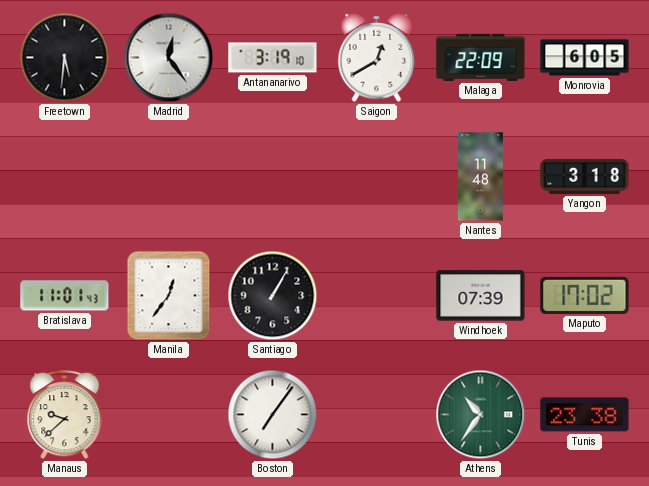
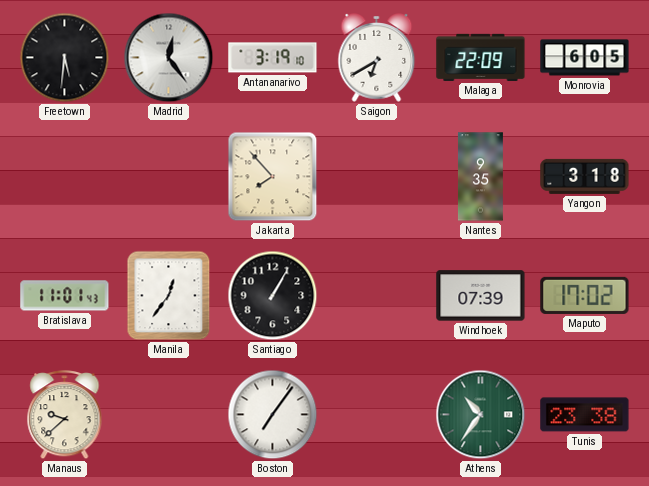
Saigon: 12:40 -> 6:40
Jakarta: none -> 7:53
Nantes: 11:48 -> 9:35
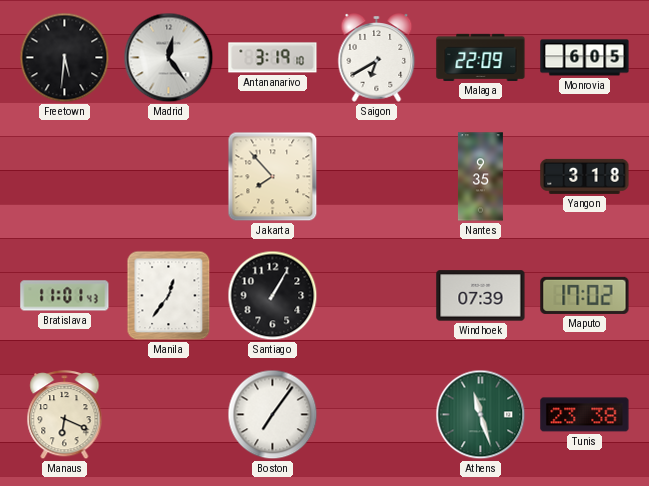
Manaus: 9:38 -> 6:19
Athens: 10:36 -> 11:27
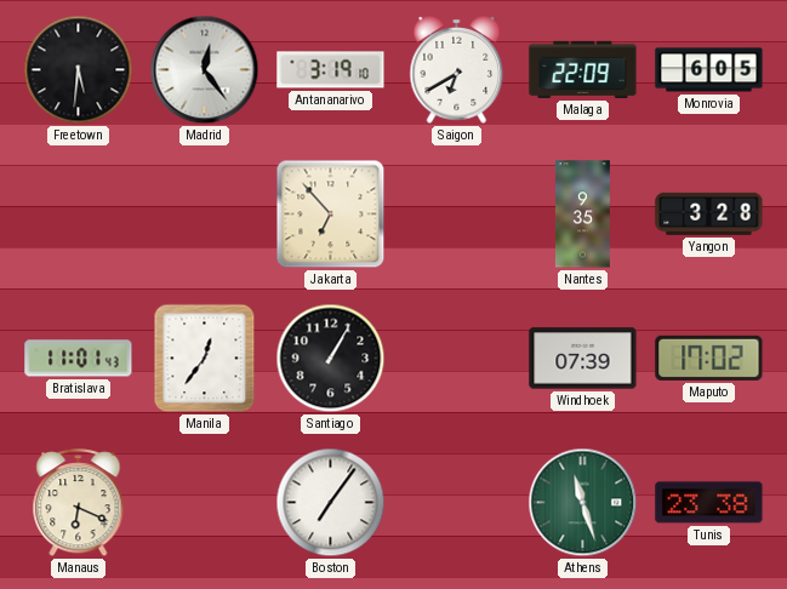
Jakarta: 7:53 -> 6:53
Yangon: 3:18 -> 3:28
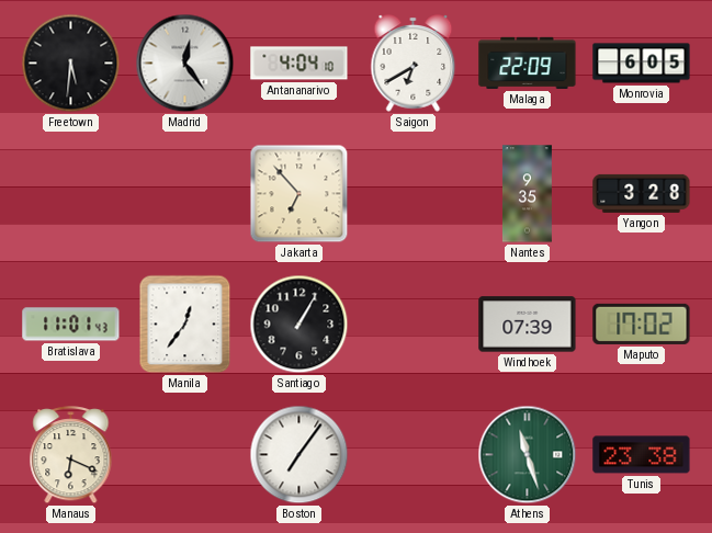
Antananarivo: 3:19 -> 4:04
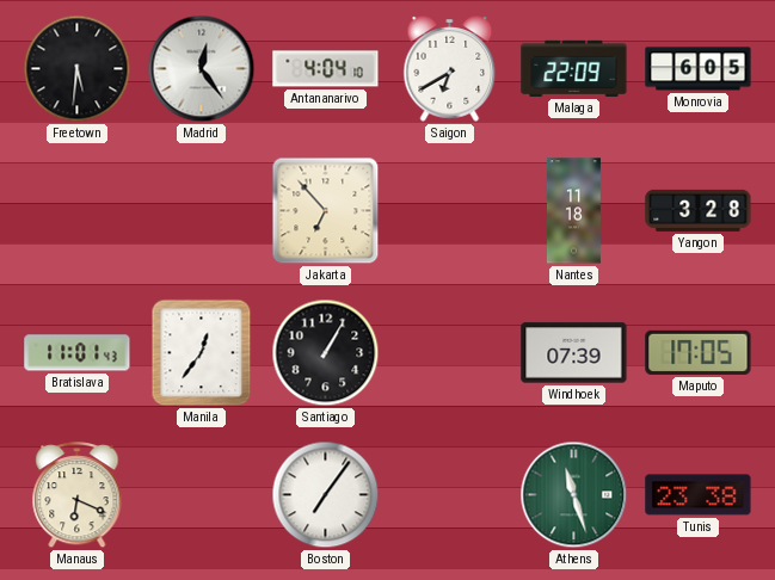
Nantes: 9:35 -> 11:18
Maputo: 17:02 -> 17:05
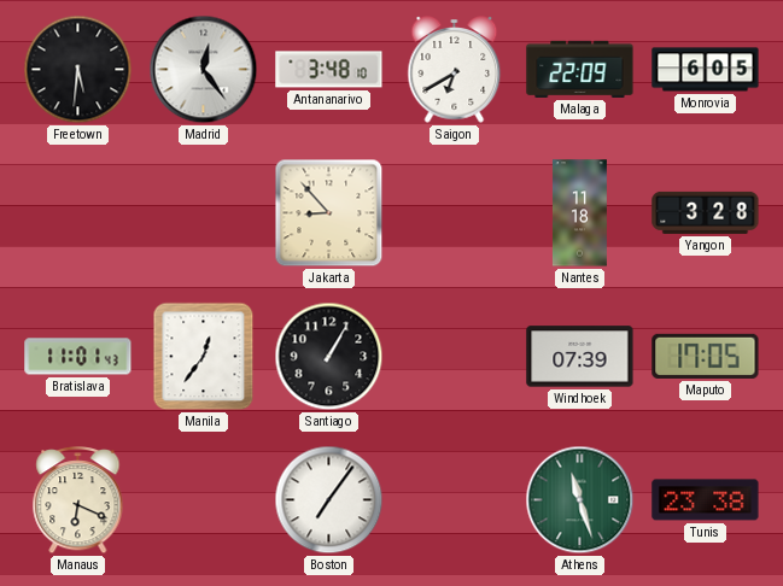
Antananarivo: 4:04 -> 3:48
Jakarta: 6:53 -> 8:53
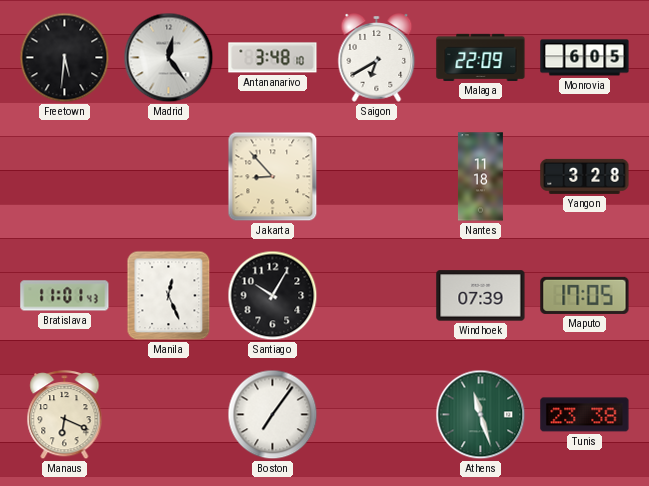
Manila: 12:36 -> 12:26
Santiago: 1:05 -> 10:05
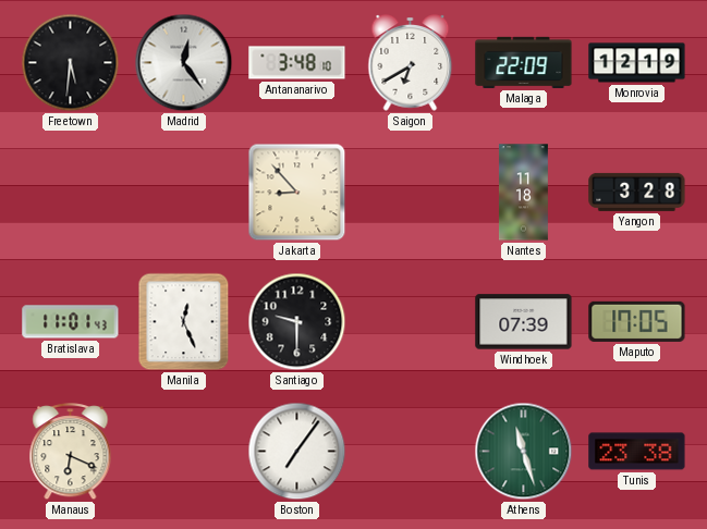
Monrovia: 6:05 -> 12:19
Santiago: 10:05 -> 9:30
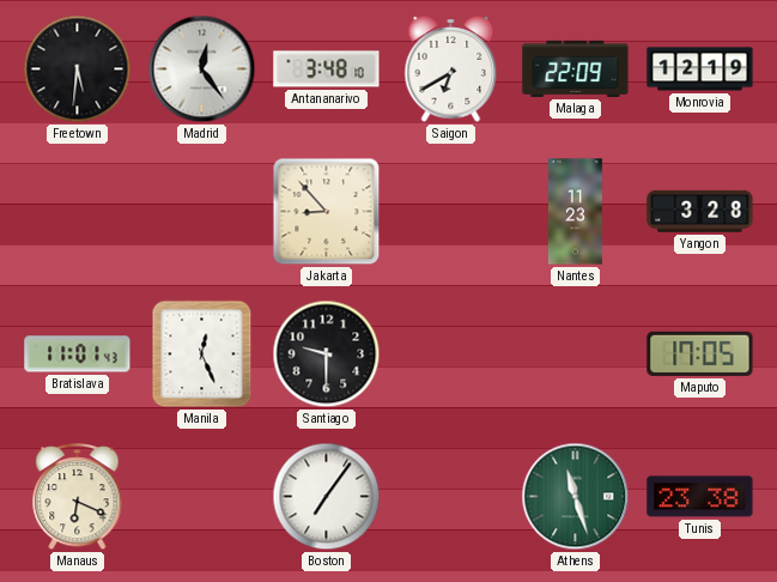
Nantes: 11:18 -> 11:23
Windhoek: 07:39 -> none
